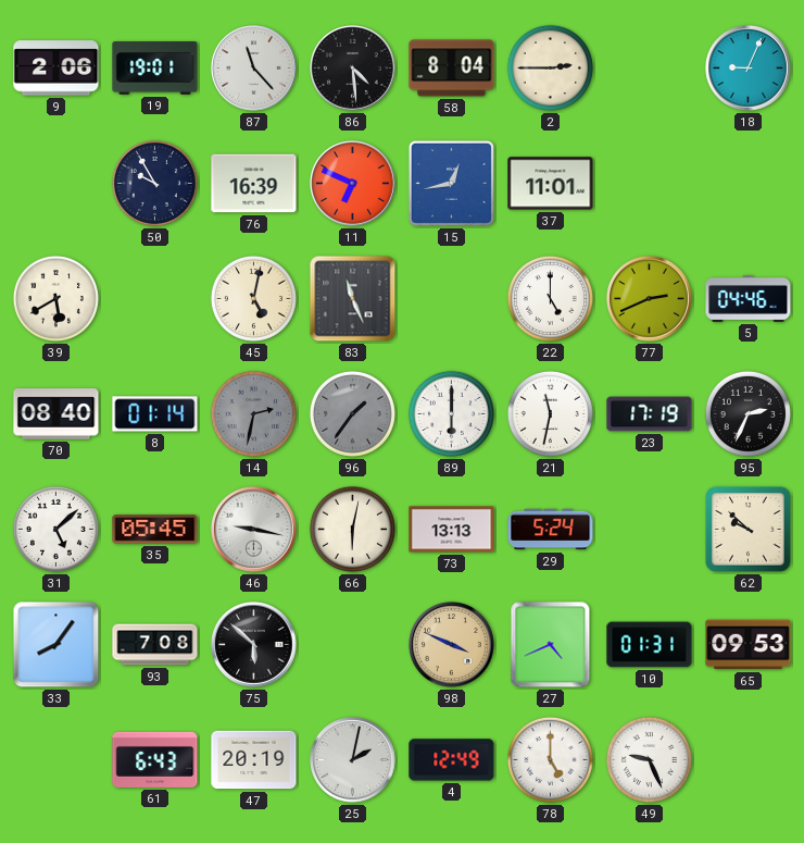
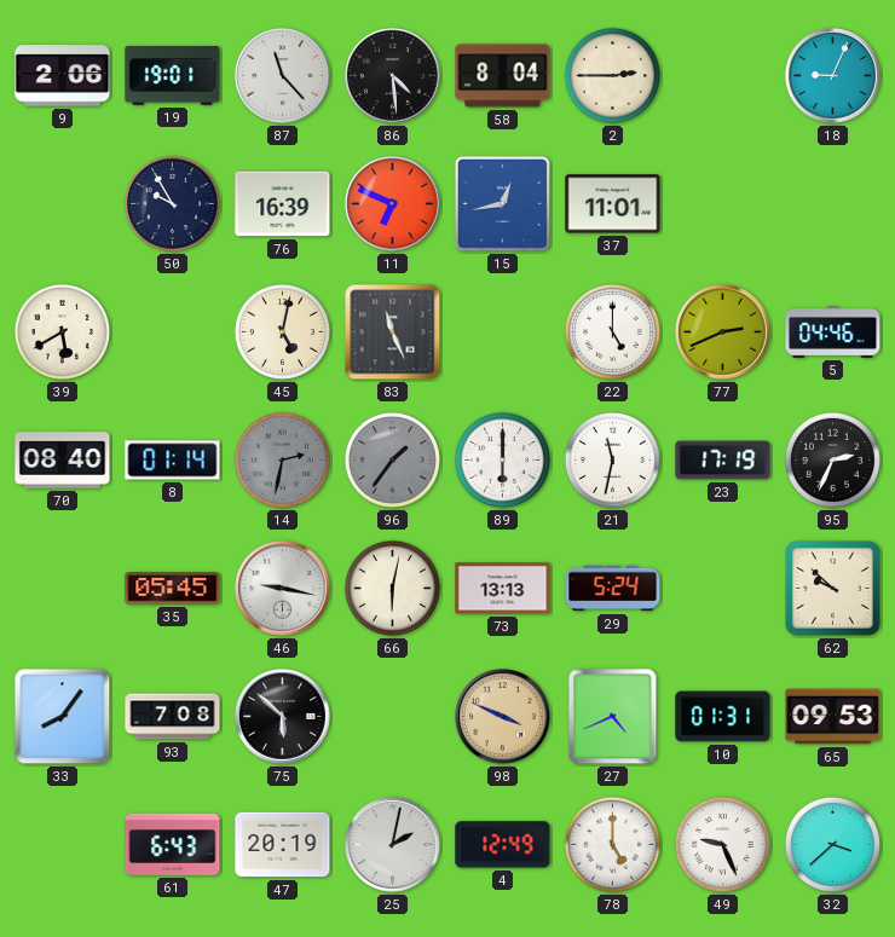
31: 5:08 -> none
32: none -> 3:38
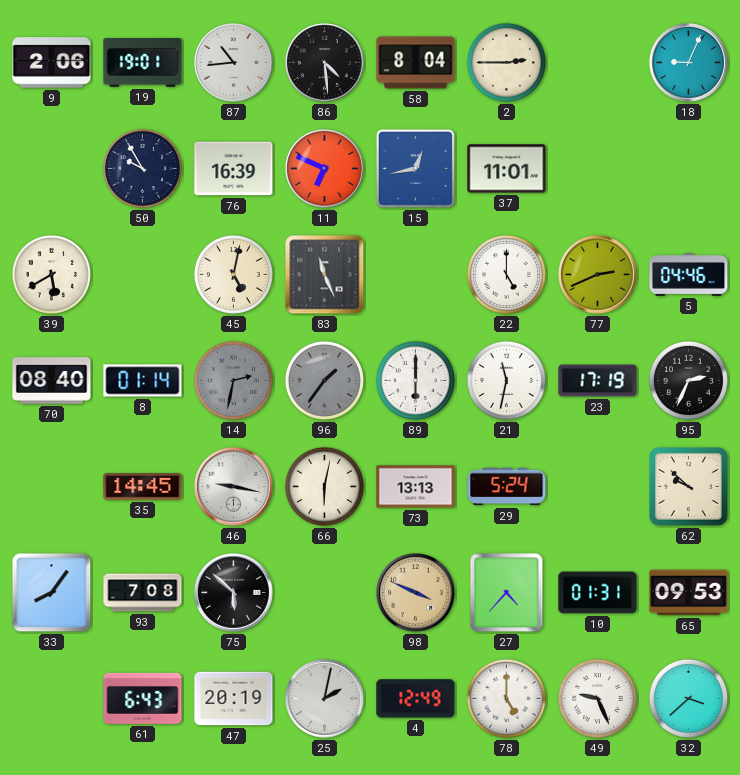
87: 11:23 -> 10:44
35: 05:45 -> 14:45
27: 4:41 -> 4:37
